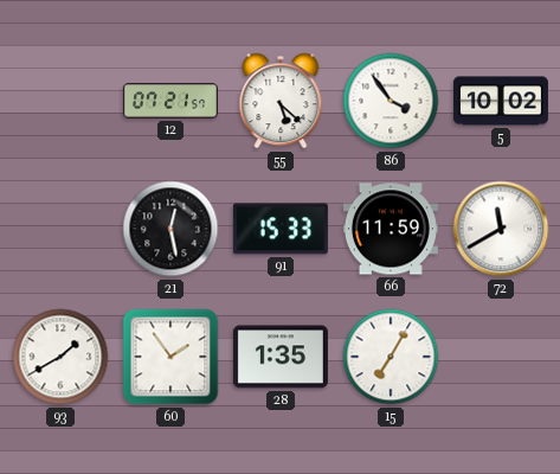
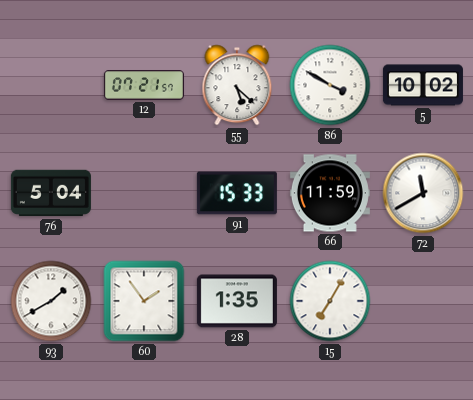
86: 3:54 -> 3:50
76: none -> 5:04
21: 12:28 -> none
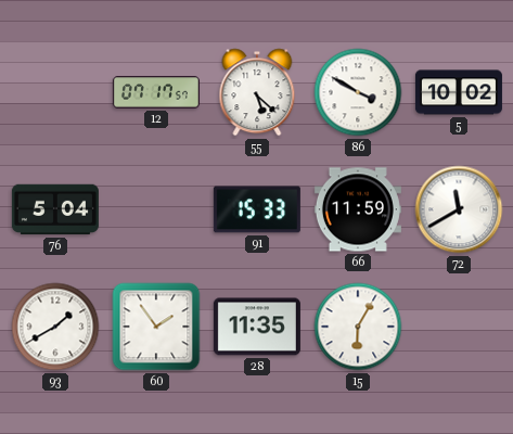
12: 07:21 -> 07:17
28: 1:35 -> 11:35
15: 7:05 -> 6:05
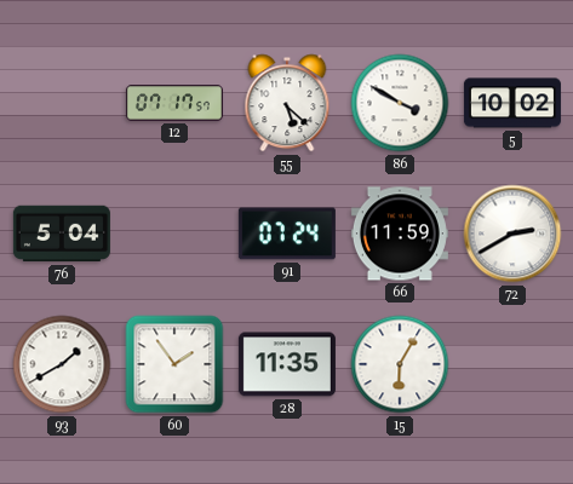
91: 15:33 -> 07:24
72: 11:40 -> 2:40
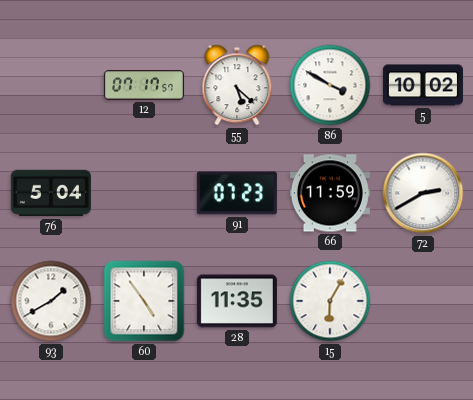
91: 07:24 -> 07:23
60: 1:54 -> 4:54
